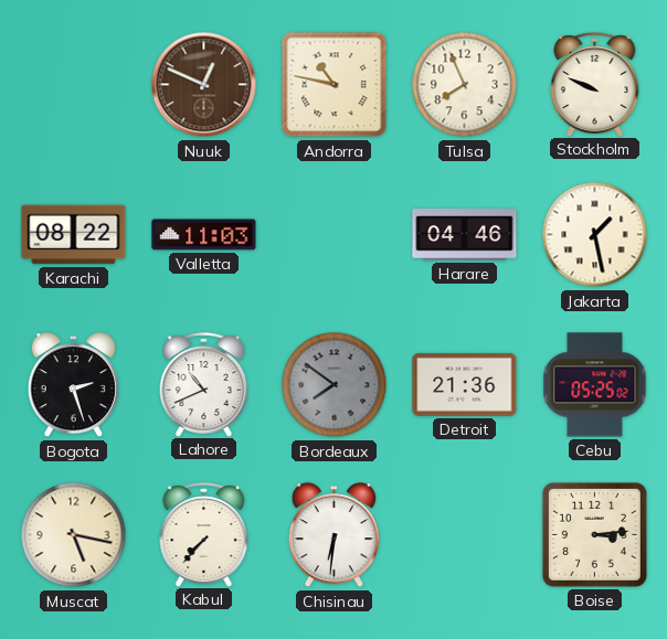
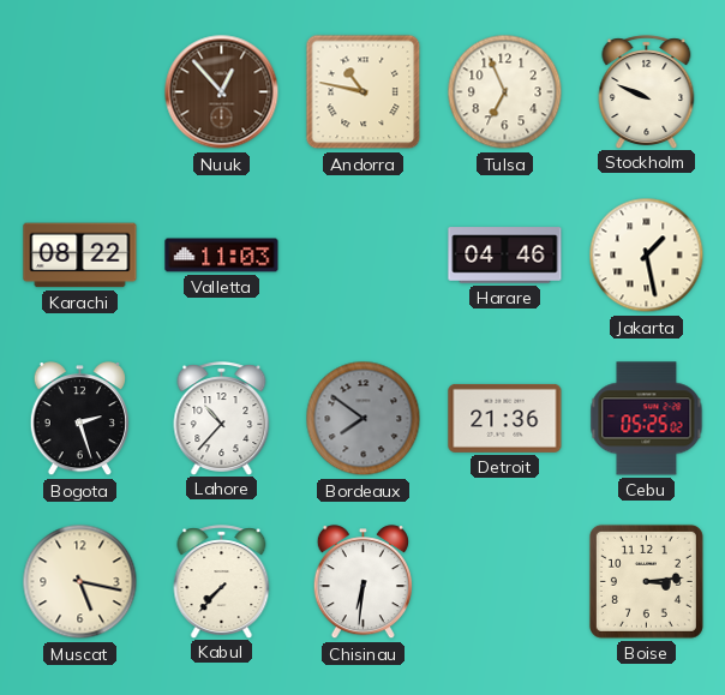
Nuuk: 12:49 -> 12:53
Tulsa: 7:56 -> 6:56
Lahore: 10:41 -> 10:37
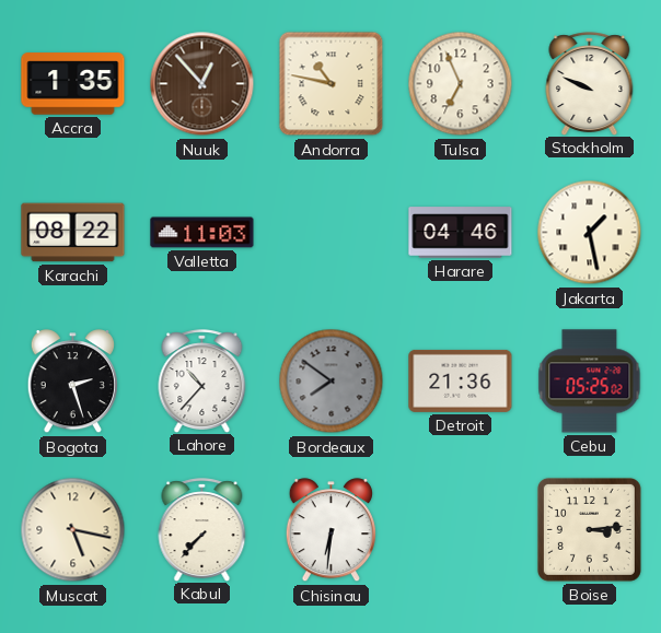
Accra: none -> 1:35
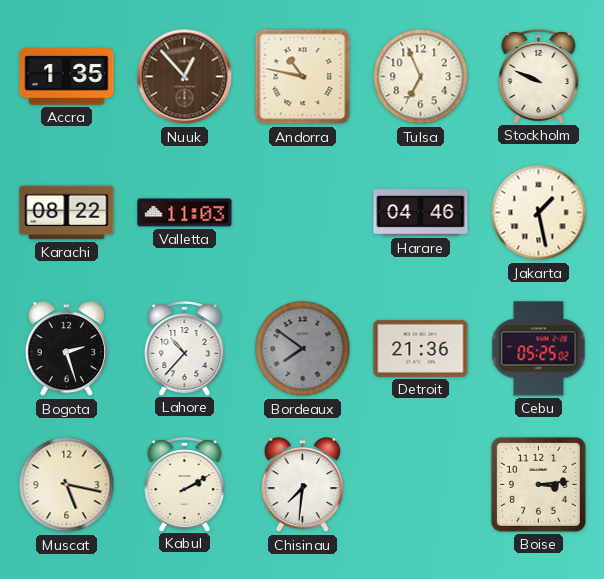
Kabul: 7:37 -> 2:10
Chisinau: 6:31 -> 7:31
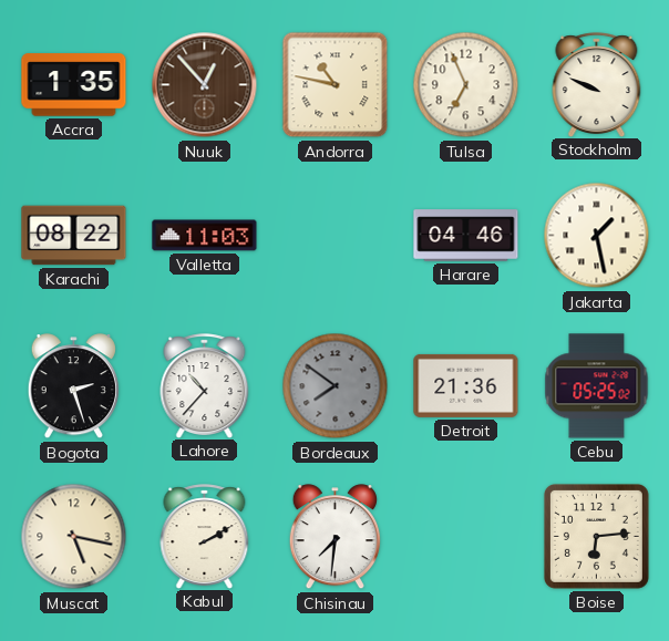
Boise: 3:14 -> 6:14
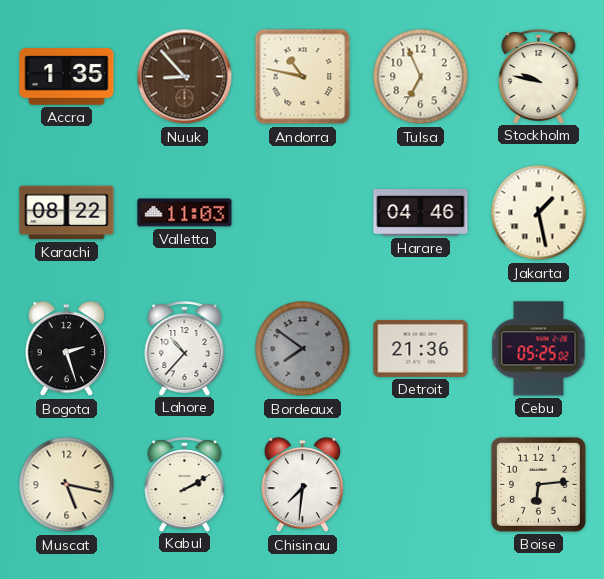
Nuuk: 12:53 -> 8:53
Stockholm: 9:49 -> 9:47
